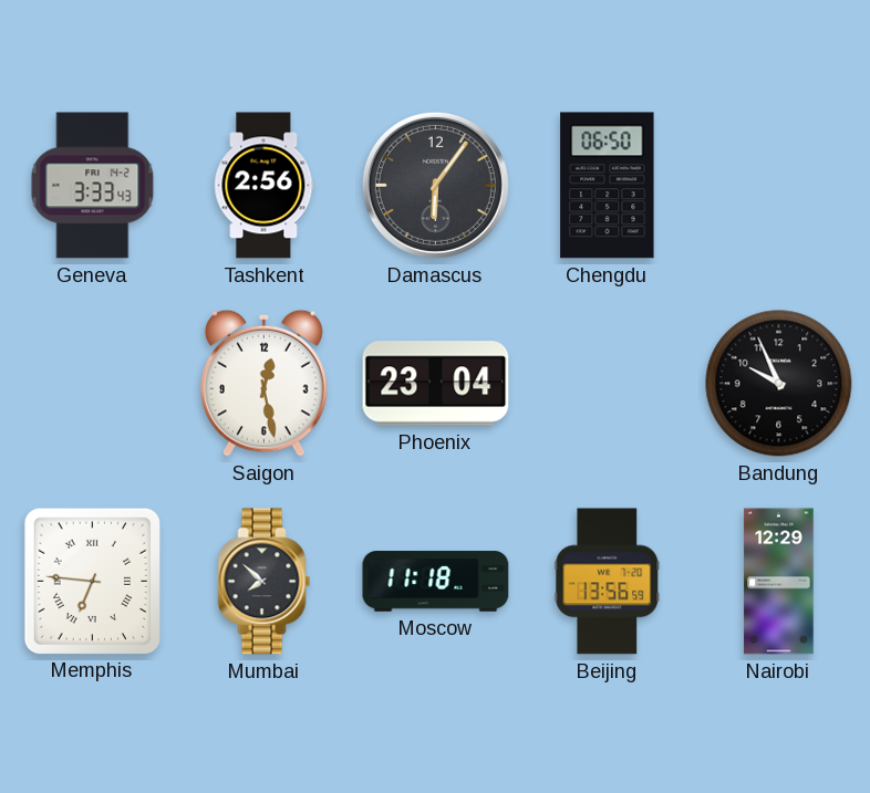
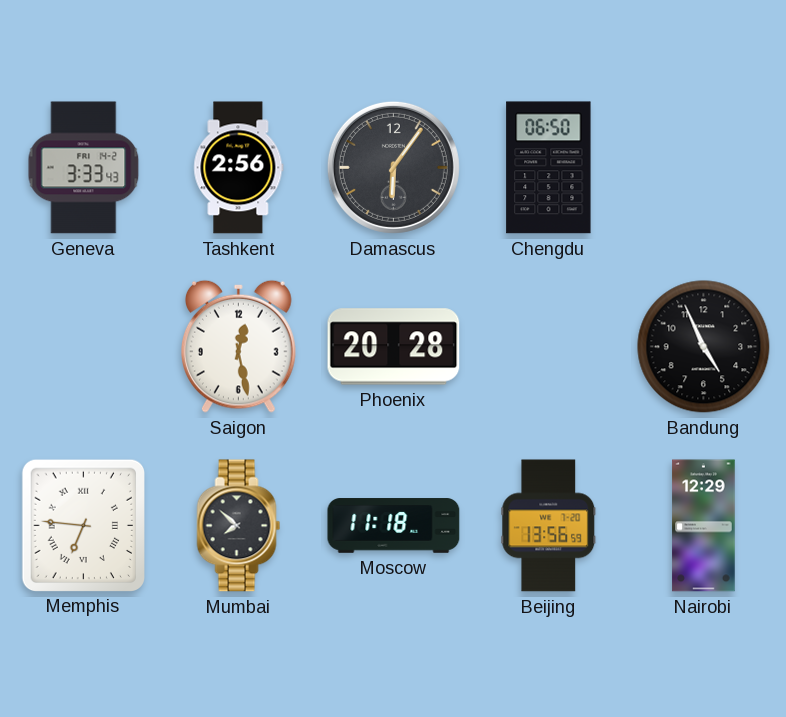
Phoenix: 23:04 -> 20:28
Bandung: 9:56 -> 4:56
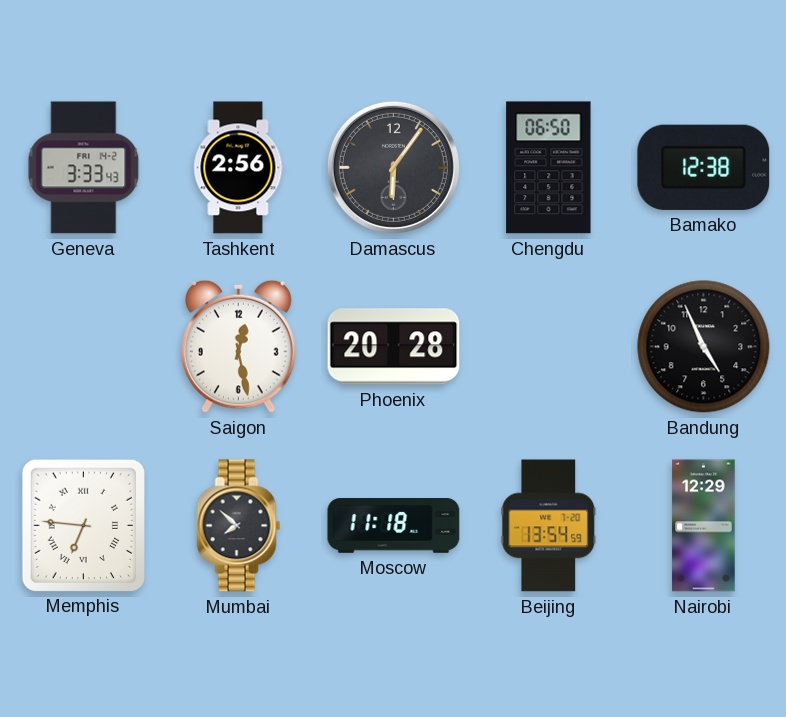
Bamako: none -> 12:38
Beijing: 13:56 -> 13:54
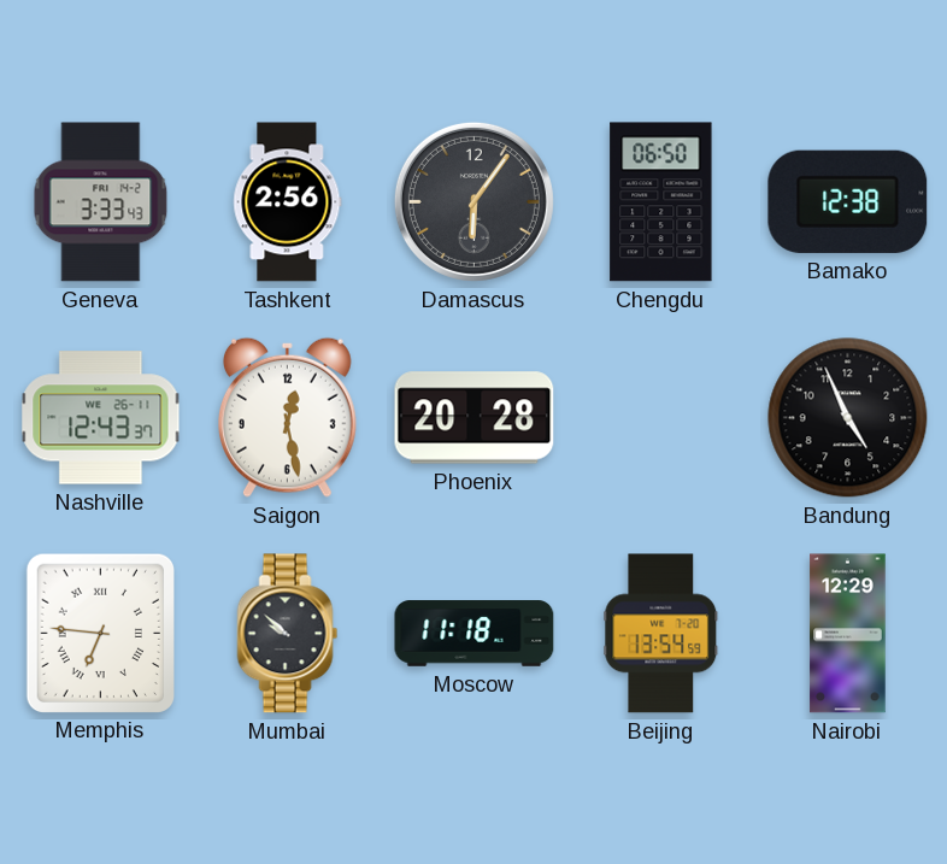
Nashville: none -> 12:43
Mumbai: 7:52 -> 9:52
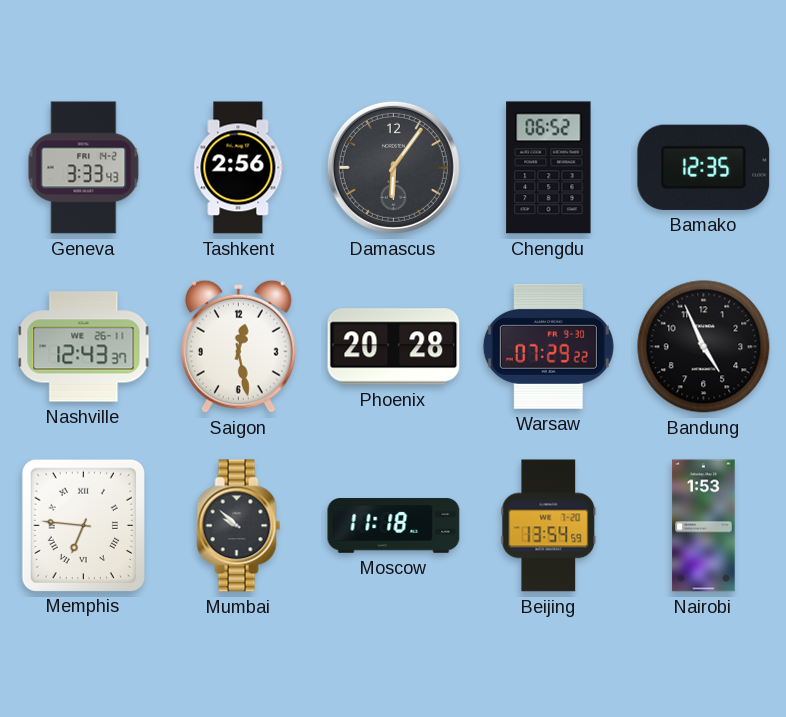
Chengdu: 06:50 -> 06:52
Bamako: 12:38 -> 12:35
Warsaw: none -> 07:29
Nairobi: 12:29 -> 1:53
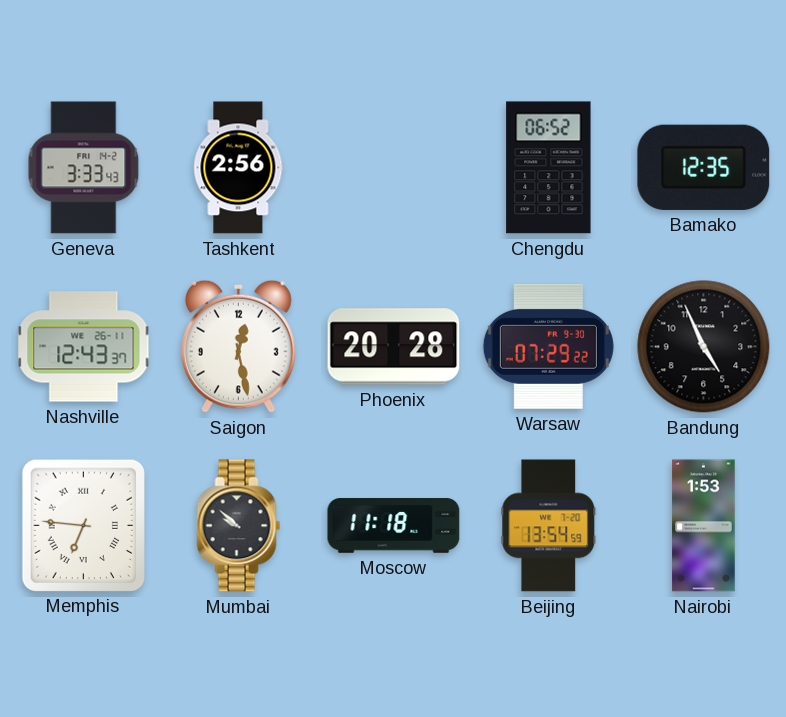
Damascus: 6:06 -> none
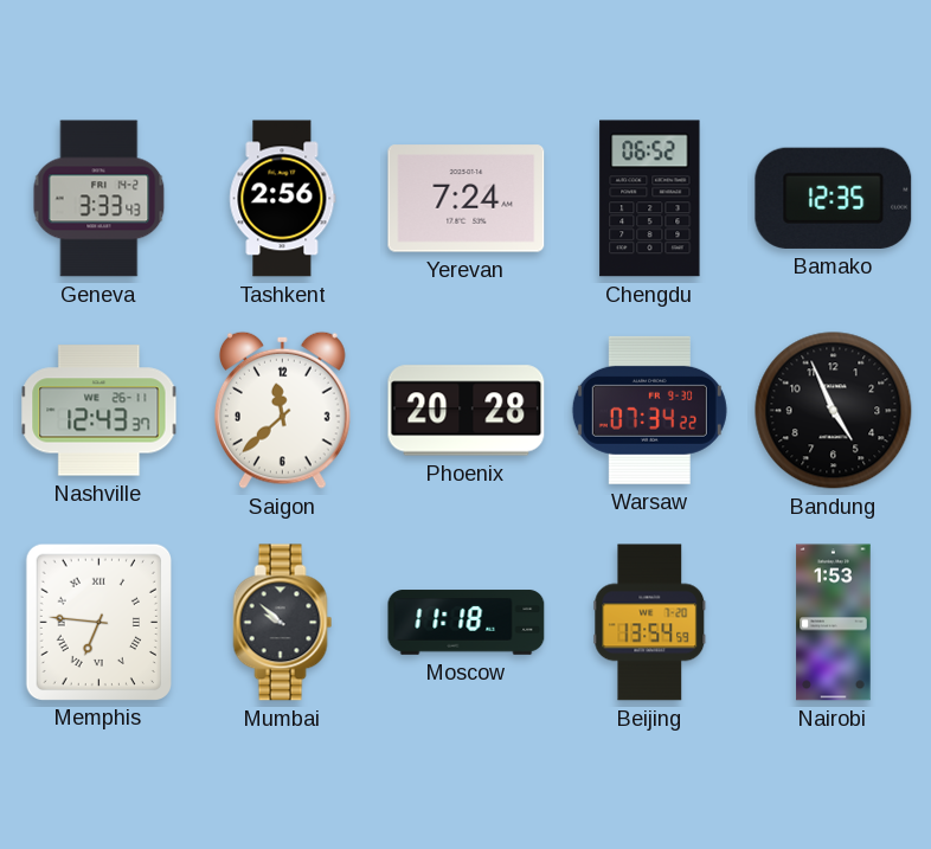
Yerevan: none -> 7:24
Saigon: 12:28 -> 11:38
Warsaw: 07:29 -> 07:34
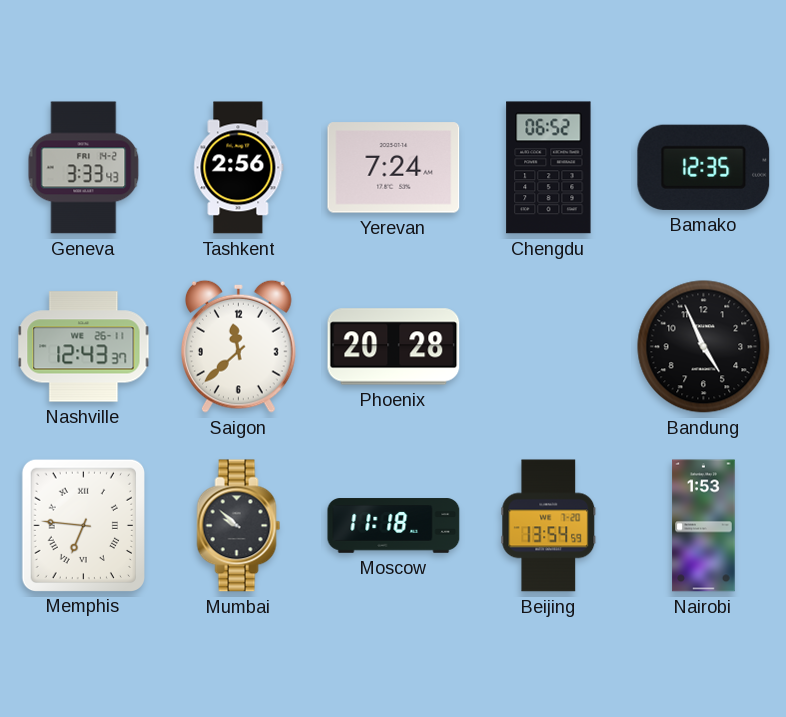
Warsaw: 07:34 -> none
